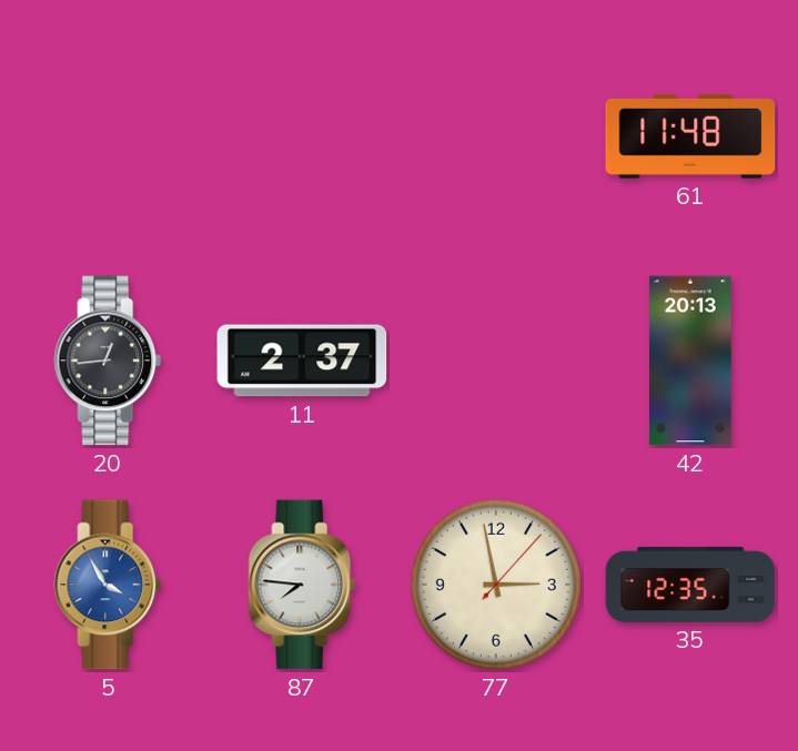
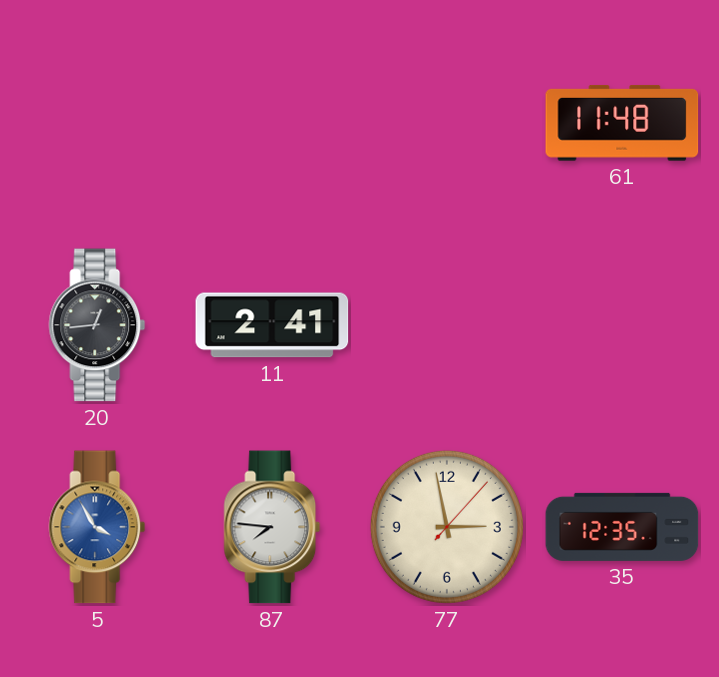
11: 2:37 -> 2:41
42: 20:13 -> none
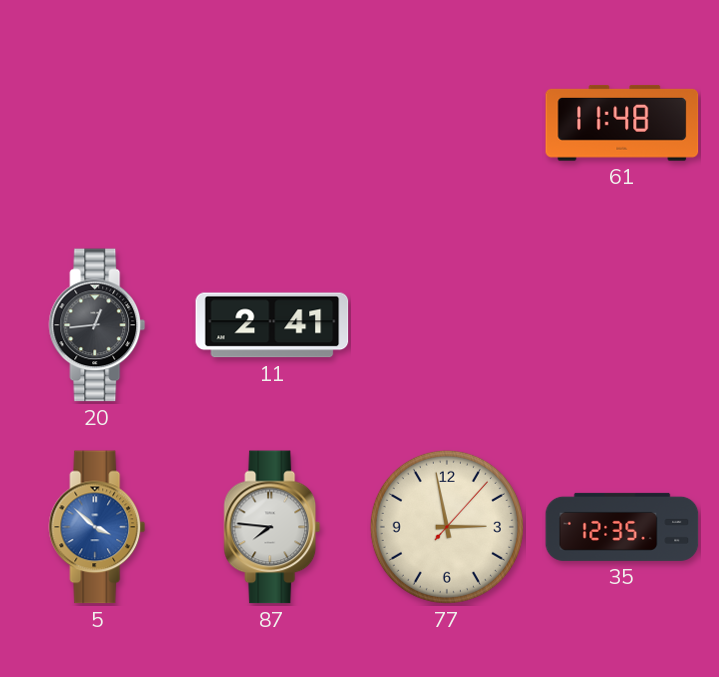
5: 3:55 -> 3:52
